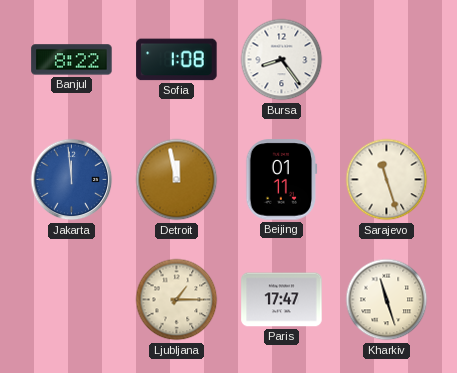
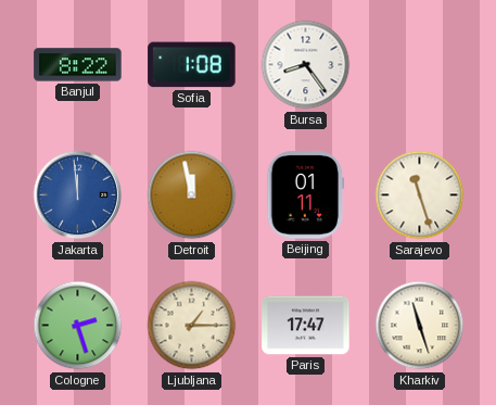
Cologne: none -> 2:27
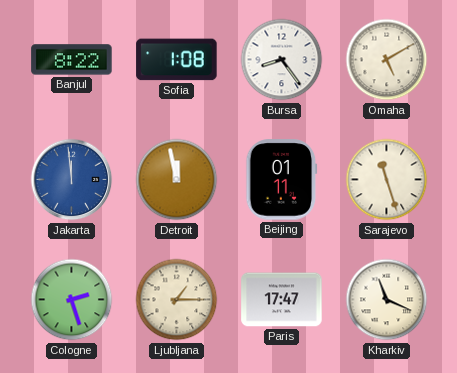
Omaha: none -> 5:10
Kharkiv: 11:27 -> 11:19
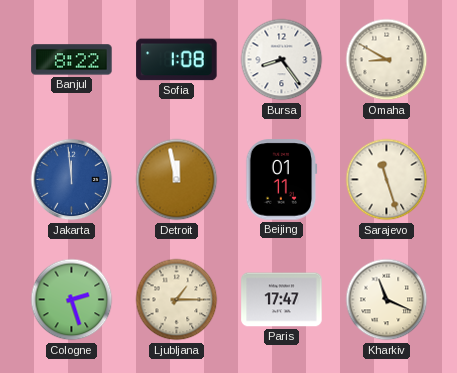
Omaha: 5:10 -> 8:50
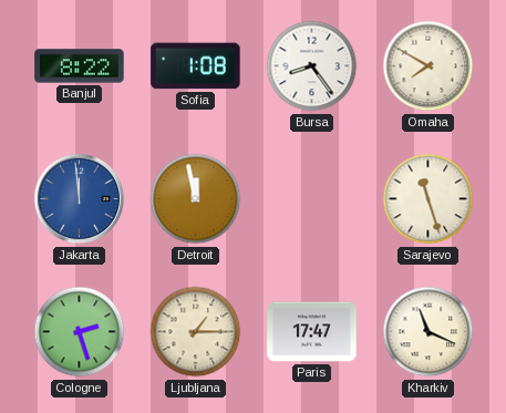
Omaha: 8:50 -> 7:50
Beijing: 01:11 -> none
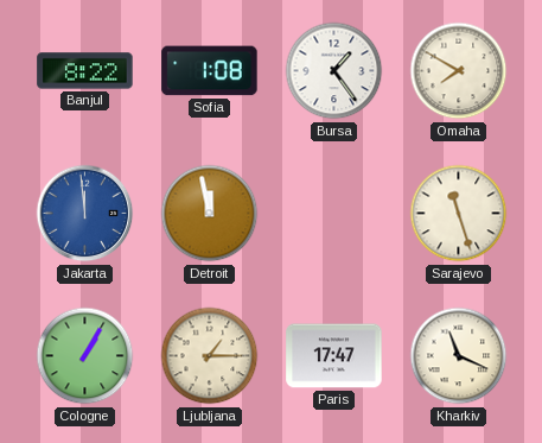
Bursa: 8:24 -> 1:24
Cologne: 2:27 -> 1:05
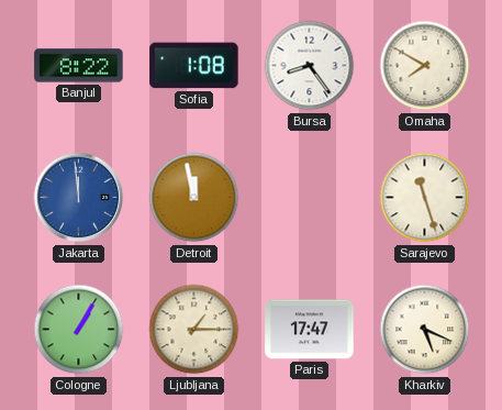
Bursa: 1:24 -> 8:24
Kharkiv: 11:19 -> 5:19
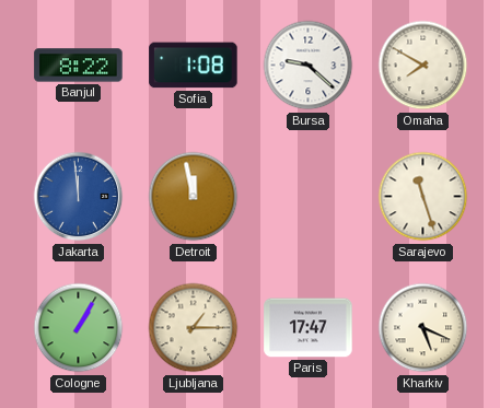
Bursa: 8:24 -> 9:22
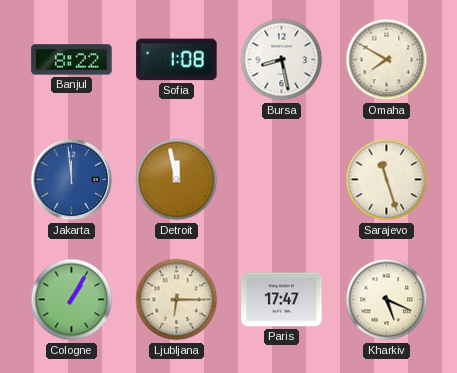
Bursa: 9:22 -> 8:28
Ljubljana: 1:15 -> 6:15
